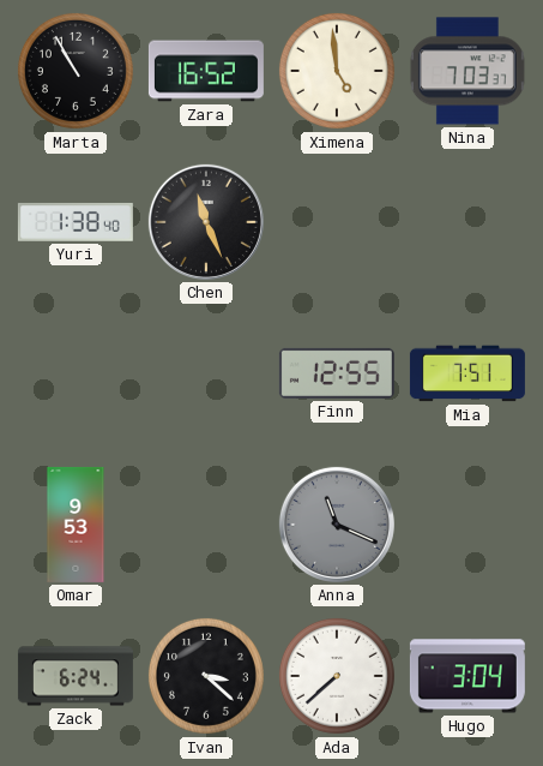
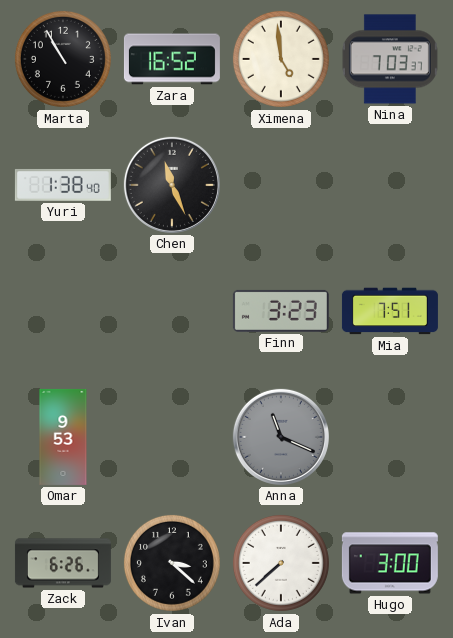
Finn: 12:55 -> 3:23
Zack: 6:24 -> 6:26
Hugo: 3:04 -> 3:00
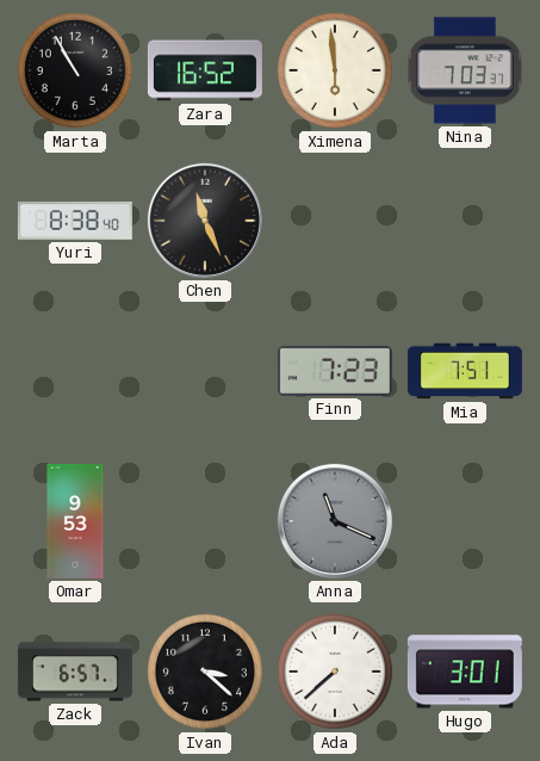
Ximena: 4:59 -> 5:59
Yuri: 1:38 -> 8:38
Finn: 3:23 -> 7:23
Zack: 6:26 -> 6:57
Hugo: 3:00 -> 3:01
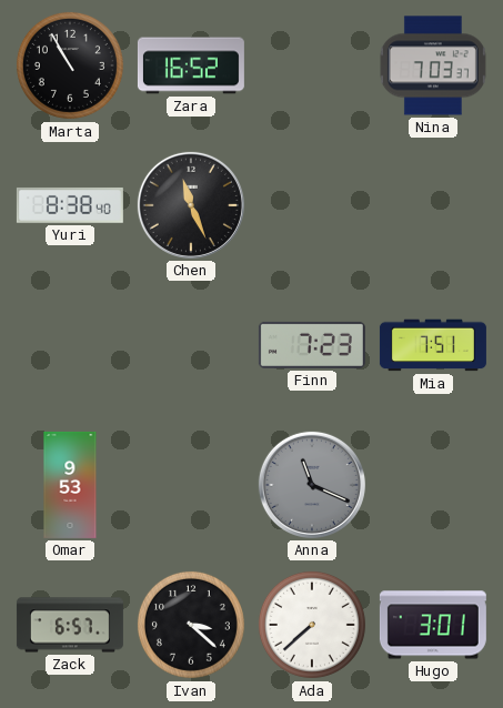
Ximena: 5:59 -> none
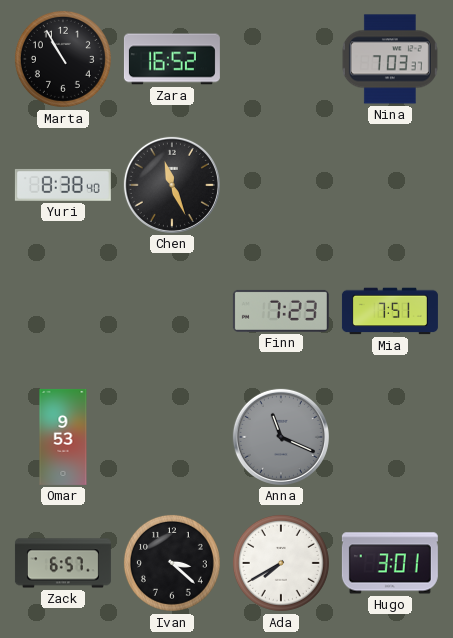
Ada: 7:38 -> 7:40
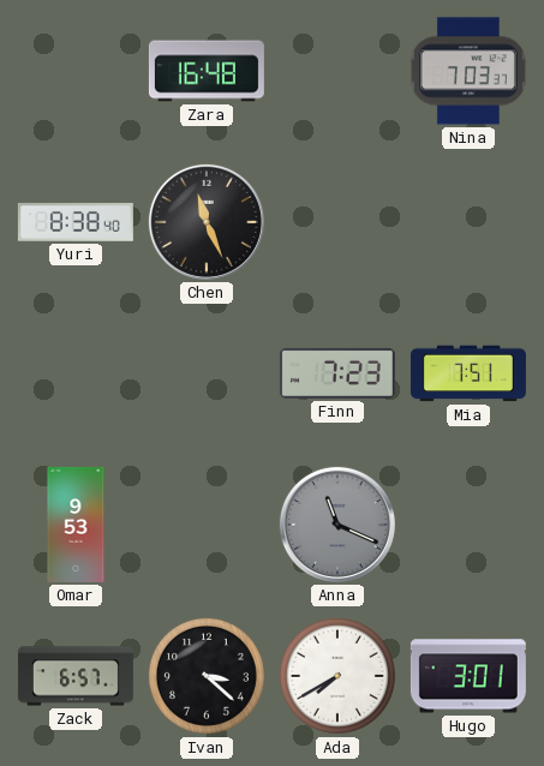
Marta: 10:55 -> none
Zara: 16:52 -> 16:48
